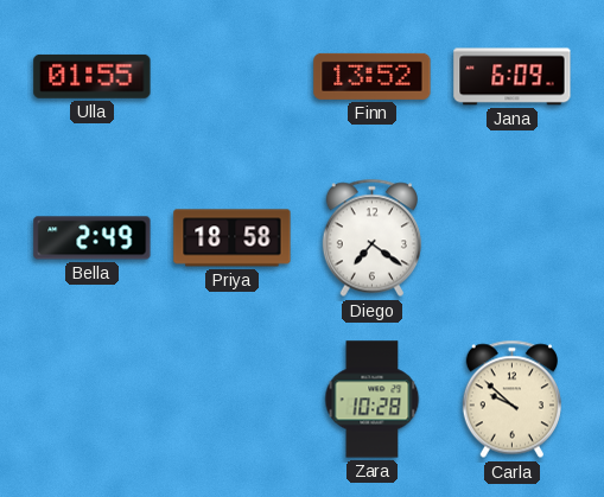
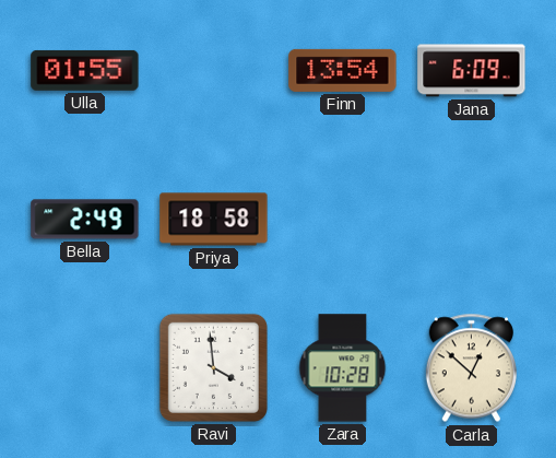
Finn: 13:52 -> 13:54
Diego: 7:21 -> none
Ravi: none -> 3:59
Carla: 9:52 -> 12:52
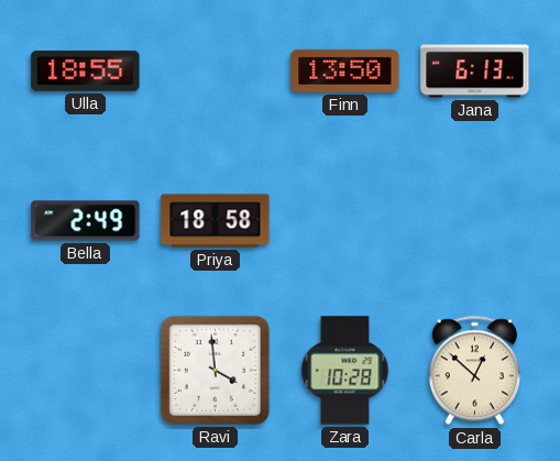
Ulla: 01:55 -> 18:55
Finn: 13:54 -> 13:50
Jana: 6:09 -> 6:13
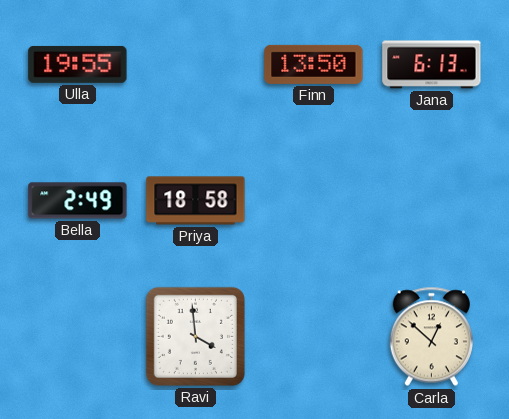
Ulla: 18:55 -> 19:55
Zara: 10:28 -> none
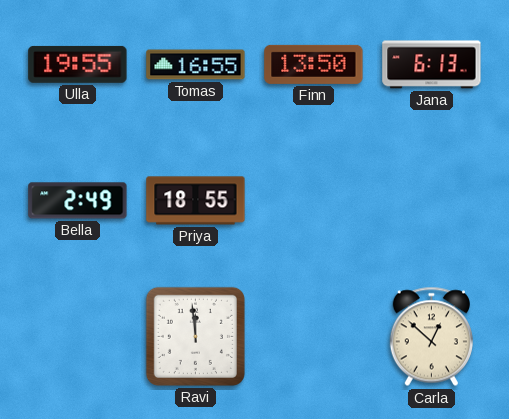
Tomas: none -> 16:55
Priya: 18:58 -> 18:55
Ravi: 3:59 -> 11:59
